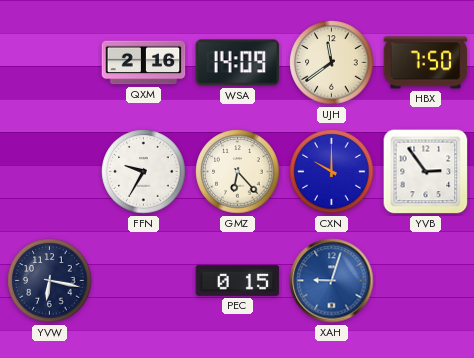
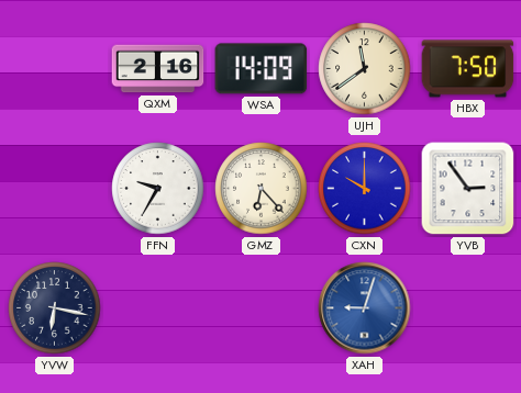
PEC: 0:15 -> none
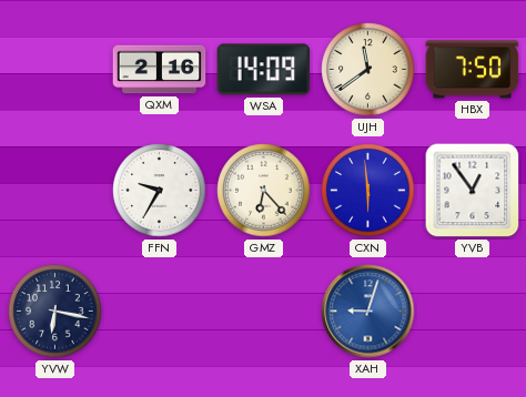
CXN: 10:00 -> 5:59
YVB: 2:54 -> 12:54
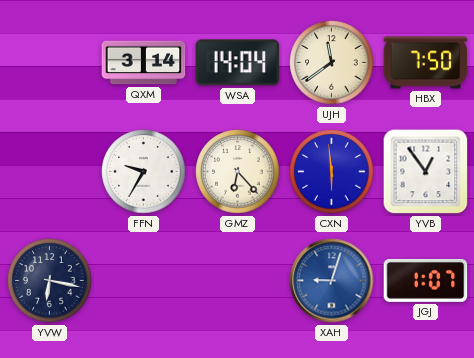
QXM: 2:16 -> 3:14
WSA: 14:09 -> 14:04
JGJ: none -> 1:07
